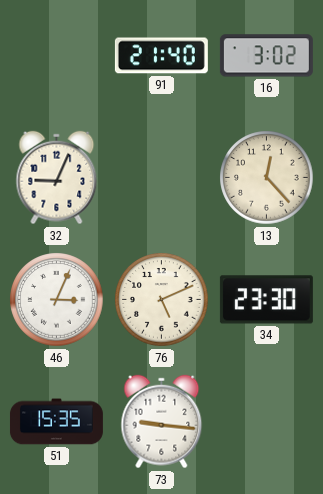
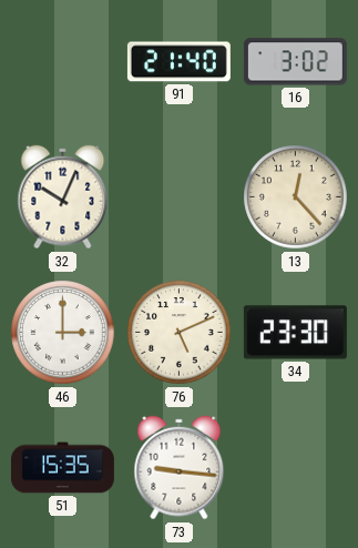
32: 9:04 -> 10:04
46: 3:04 -> 3:00
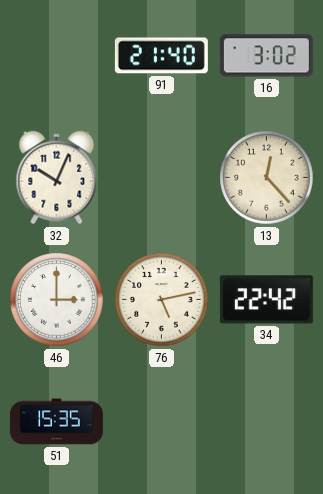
76: 5:11 -> 5:13
34: 23:30 -> 22:42
73: 9:16 -> none
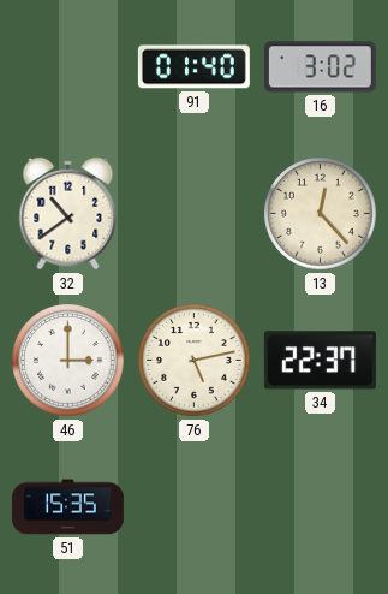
91: 21:40 -> 01:40
32: 10:04 -> 10:39
34: 22:42 -> 22:37
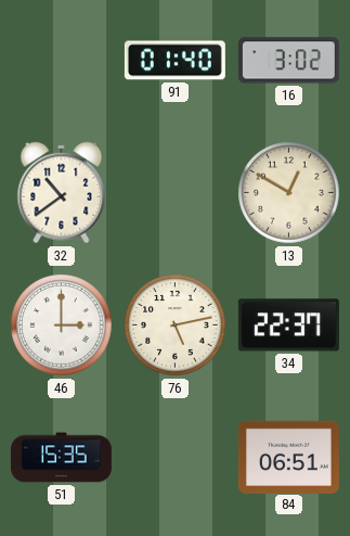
13: 12:23 -> 12:50
84: none -> 06:51
